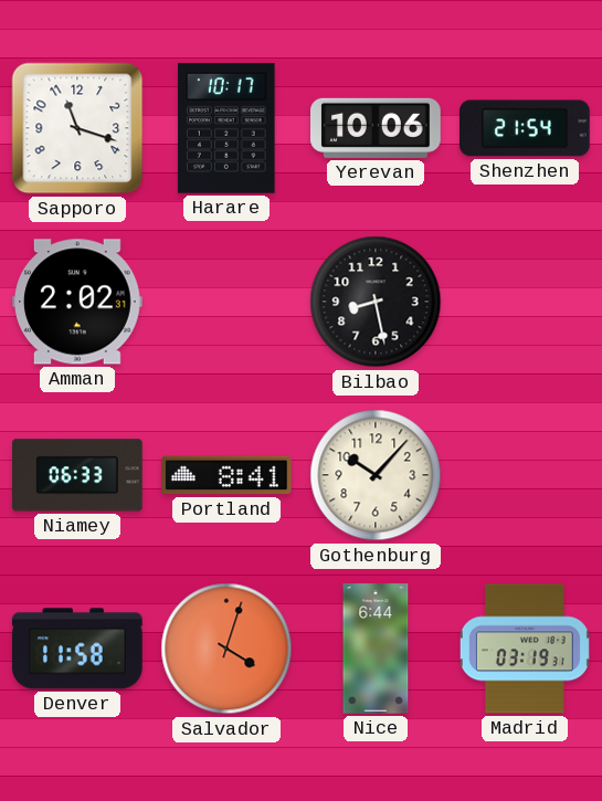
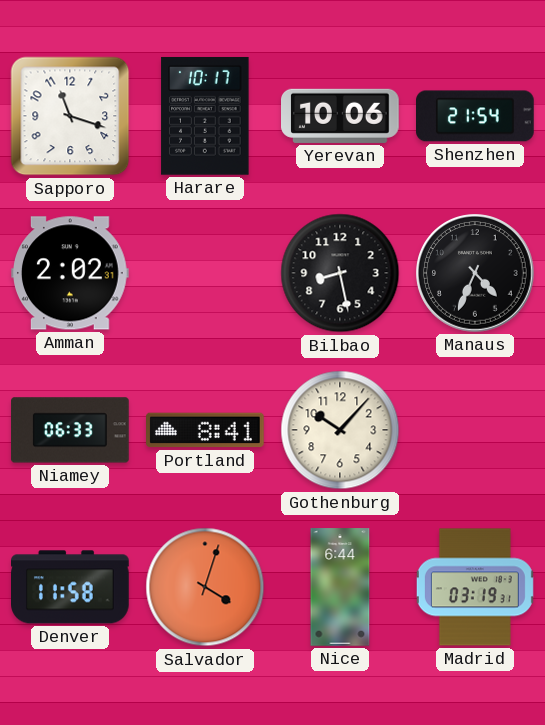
Manaus: none -> 4:34
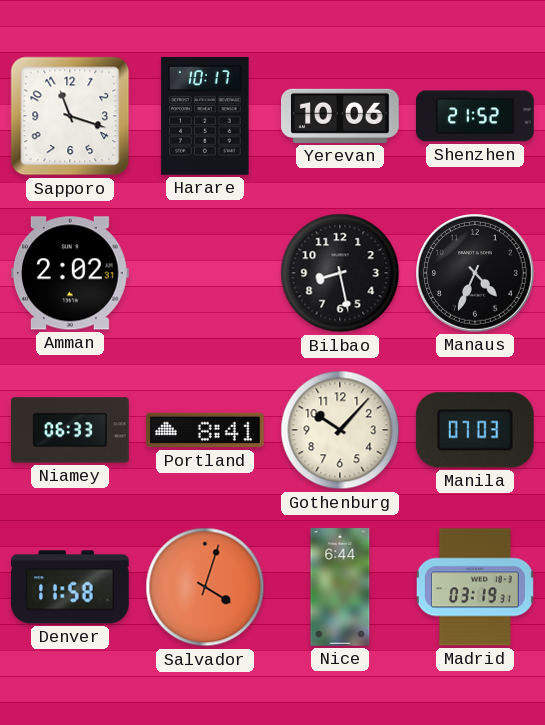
Shenzhen: 21:54 -> 21:52
Manila: none -> 07:03
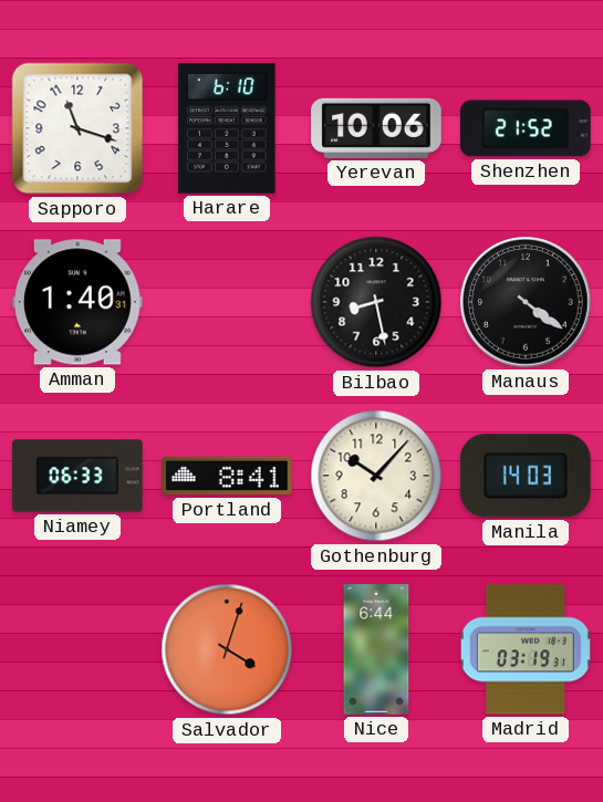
Harare: 10:17 -> 6:10
Amman: 2:02 -> 1:40
Manaus: 4:34 -> 4:21
Manila: 07:03 -> 14:03
Denver: 11:58 -> none
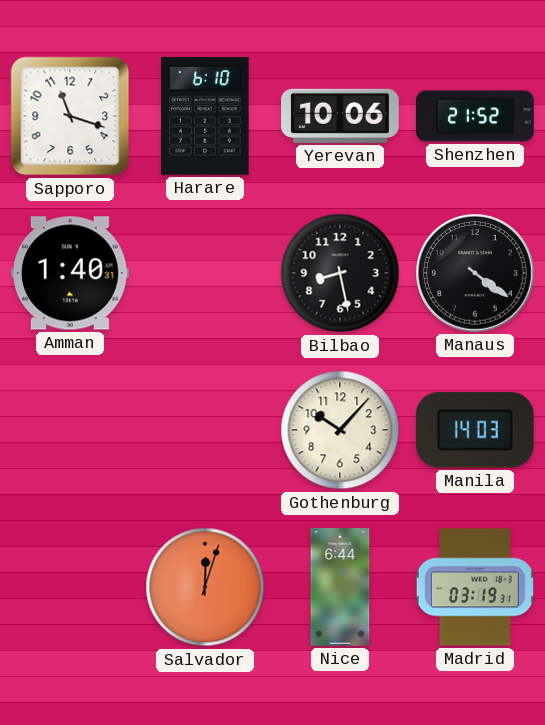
Niamey: 06:33 -> none
Portland: 8:41 -> none
Salvador: 4:03 -> 12:03
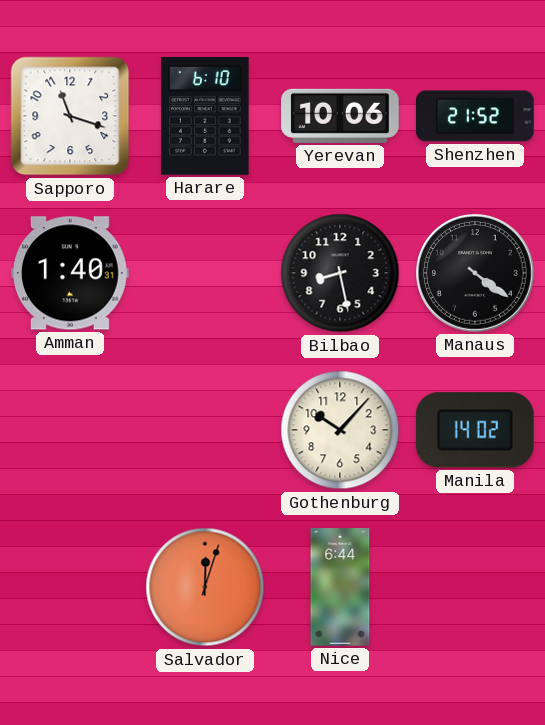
Manila: 14:03 -> 14:02
Madrid: 03:19 -> none
